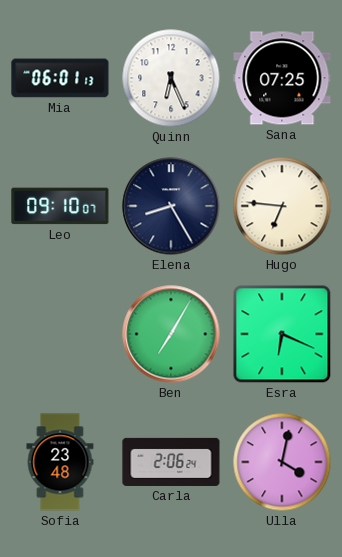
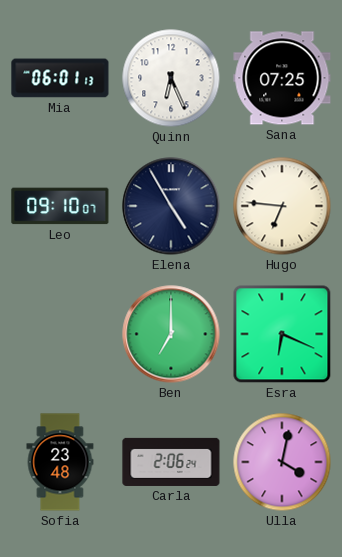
Elena: 8:25 -> 4:55
Ben: 7:05 -> 7:00
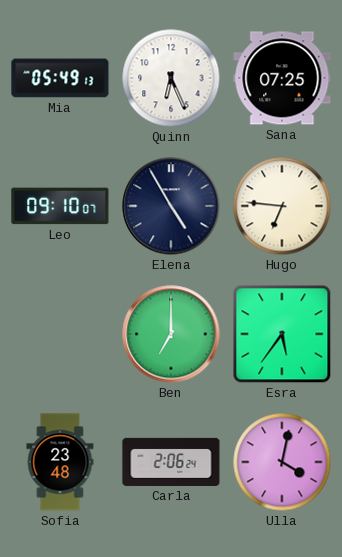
Mia: 06:01 -> 05:49
Esra: 6:19 -> 5:36
